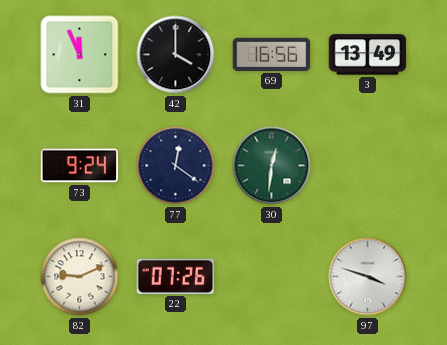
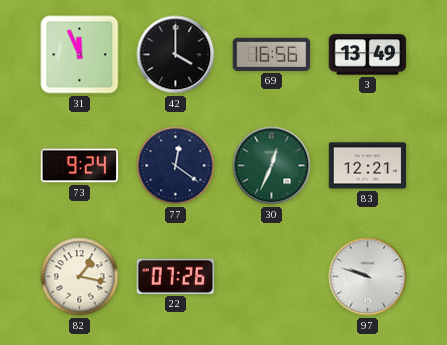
30: 12:31 -> 12:34
83: none -> 12:21
82: 9:11 -> 1:17
97: 3:48 -> 9:48
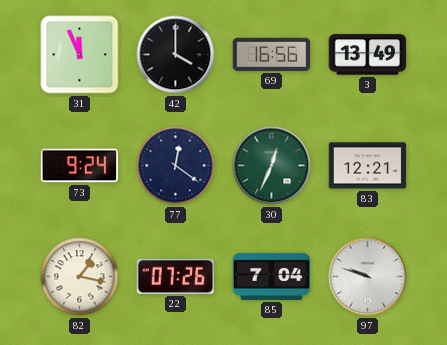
85: none -> 7:04
